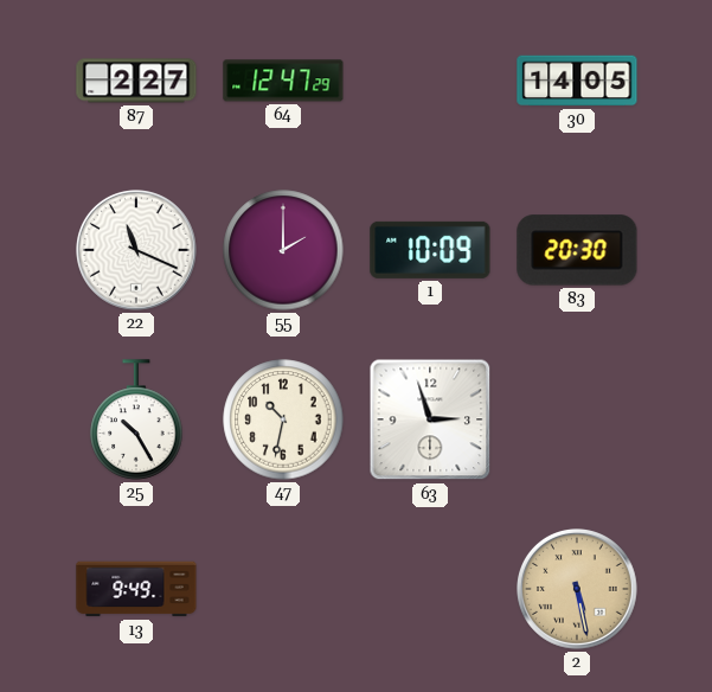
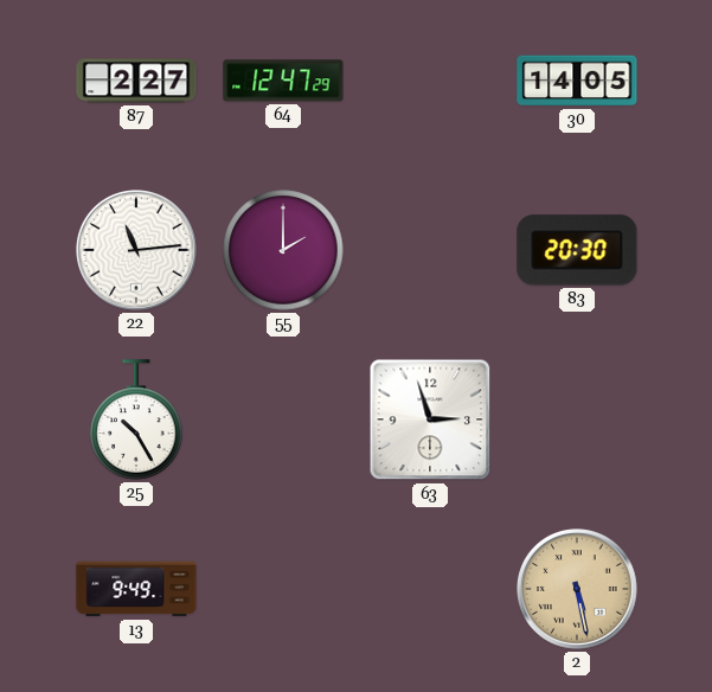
22: 11:19 -> 11:14
1: 10:09 -> none
47: 10:32 -> none
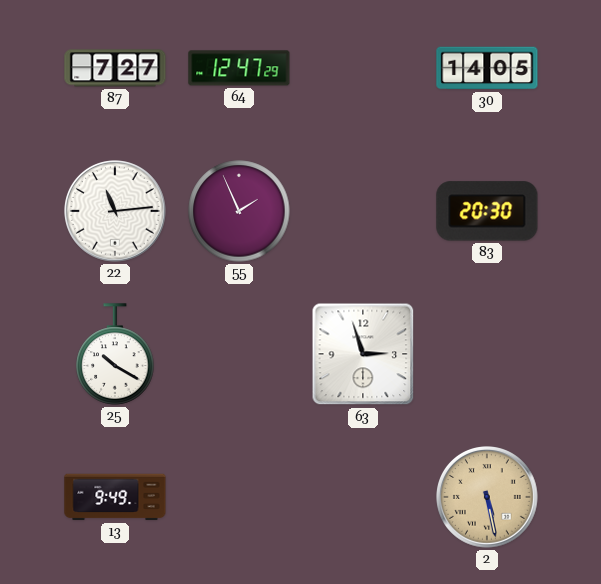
87: 2:27 -> 7:27
55: 2:00 -> 1:56
25: 10:25 -> 10:20
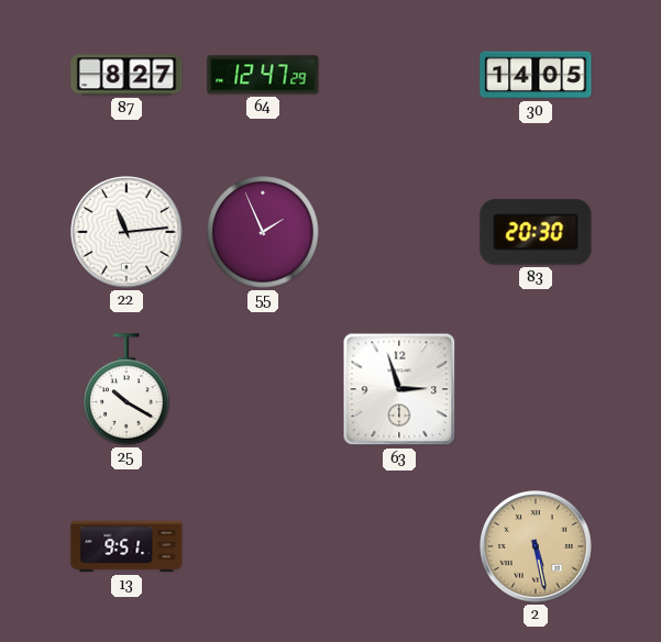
87: 7:27 -> 8:27
13: 9:49 -> 9:51
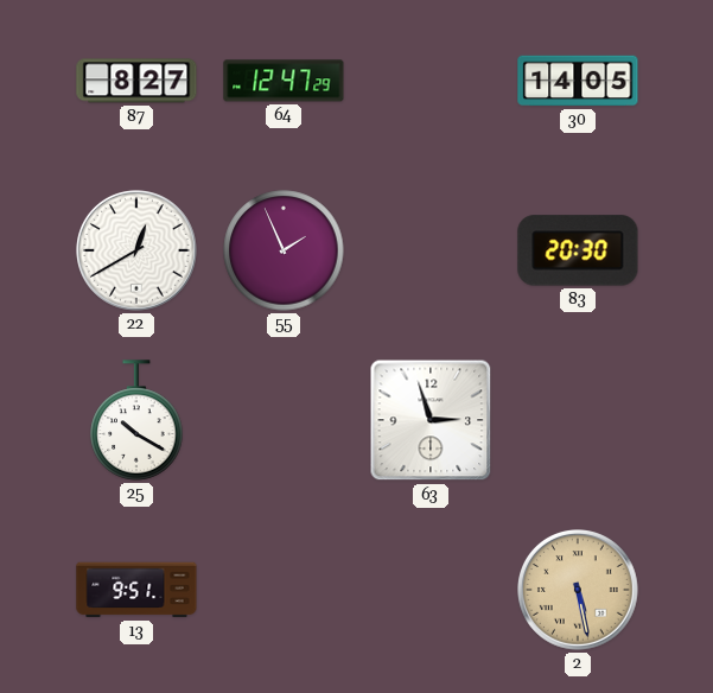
22: 11:14 -> 12:40
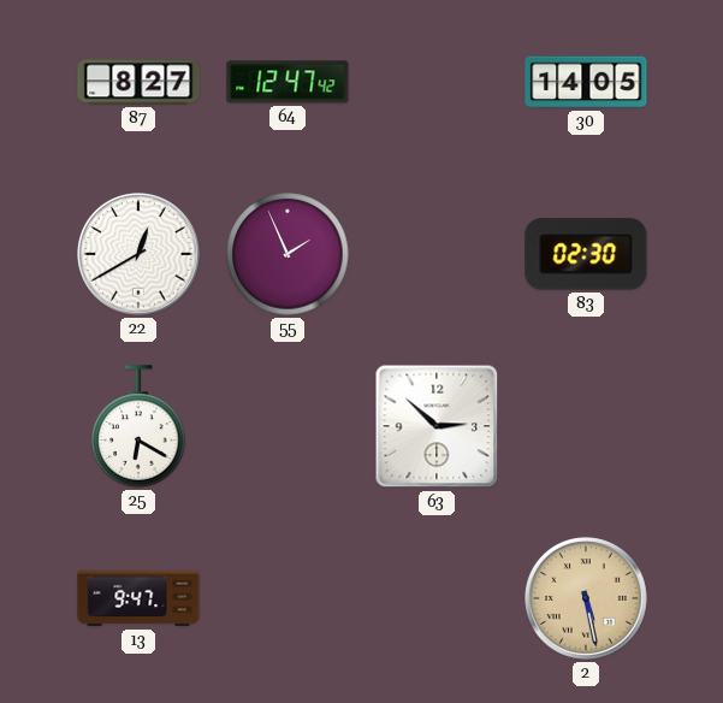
64: 12:47:29 -> 12:47:42
83: 20:30 -> 02:30
25: 10:20 -> 6:20
63: 2:57 -> 2:52
13: 9:51 -> 9:47
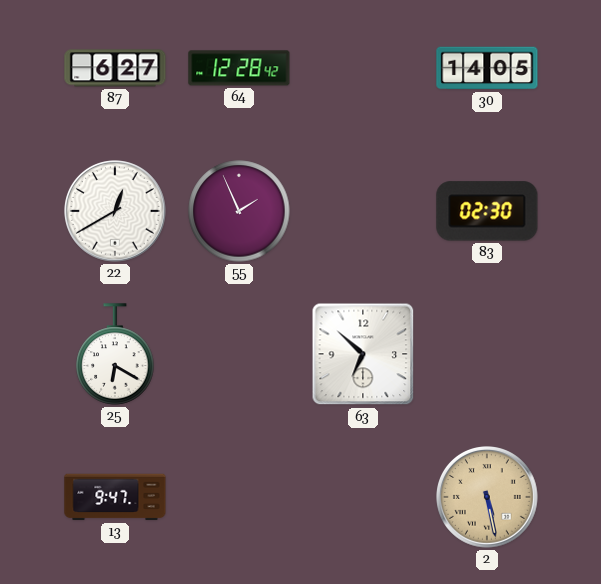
87: 8:27 -> 6:27
64: 12:47 -> 12:28
63: 2:52 -> 6:52
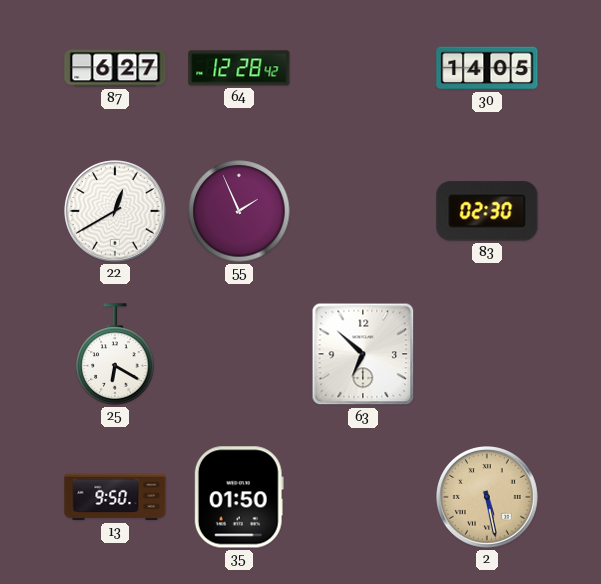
13: 9:47 -> 9:50
35: none -> 01:50
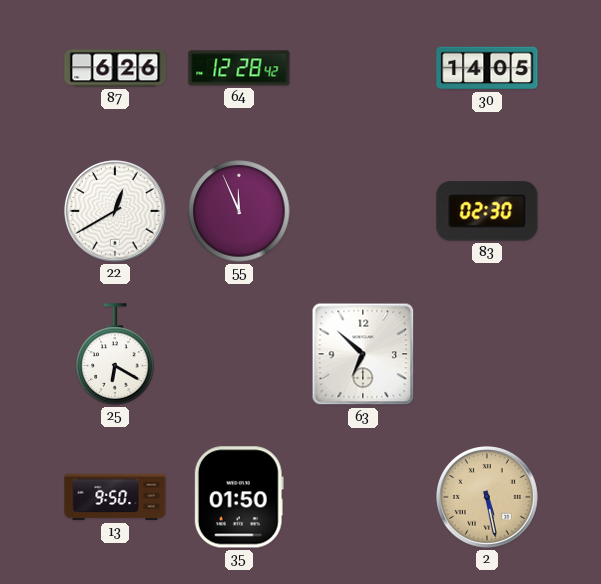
87: 6:27 -> 6:26
55: 1:56 -> 11:56
